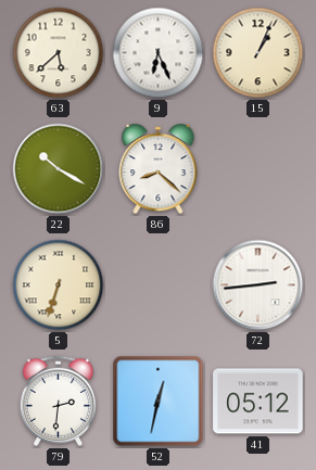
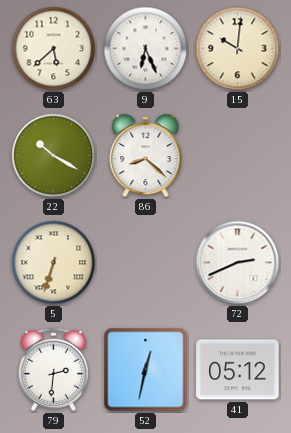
15: 1:04 -> 10:01
72: 2:44 -> 2:41
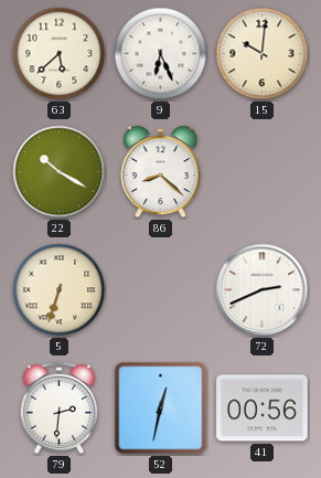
41: 05:12 -> 00:56
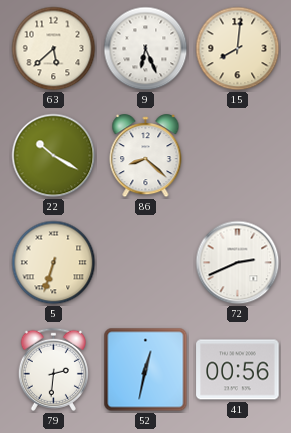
15: 10:01 -> 8:01
